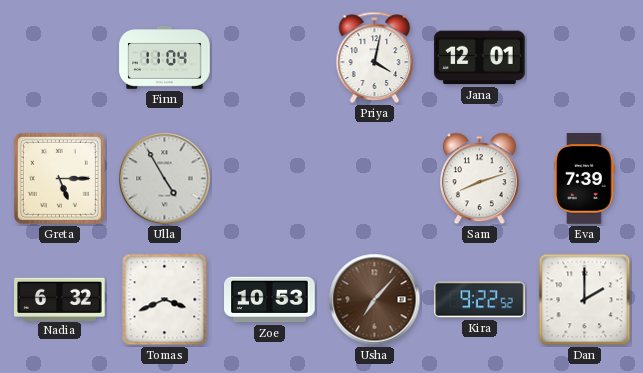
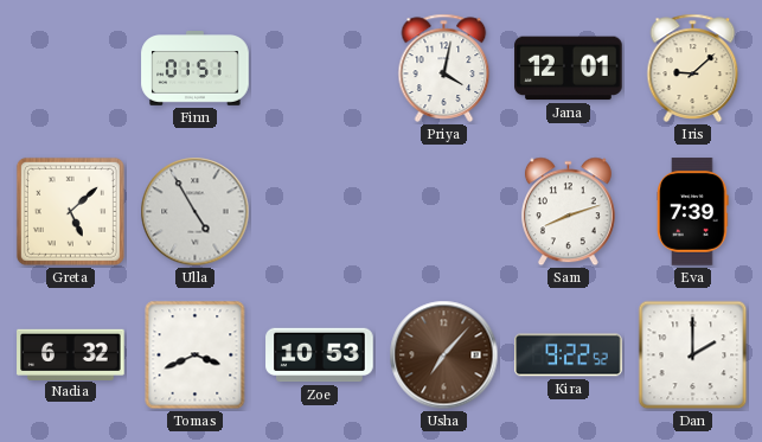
Finn: 11:04 -> 01:51
Iris: none -> 9:08
Greta: 5:15 -> 5:08
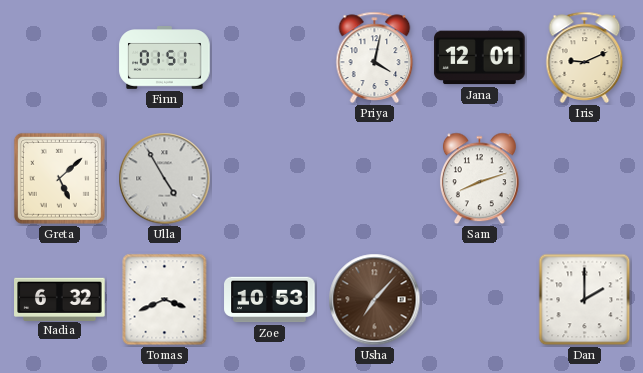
Iris: 9:08 -> 9:11
Eva: 7:39 -> none
Kira: 9:22 -> none
